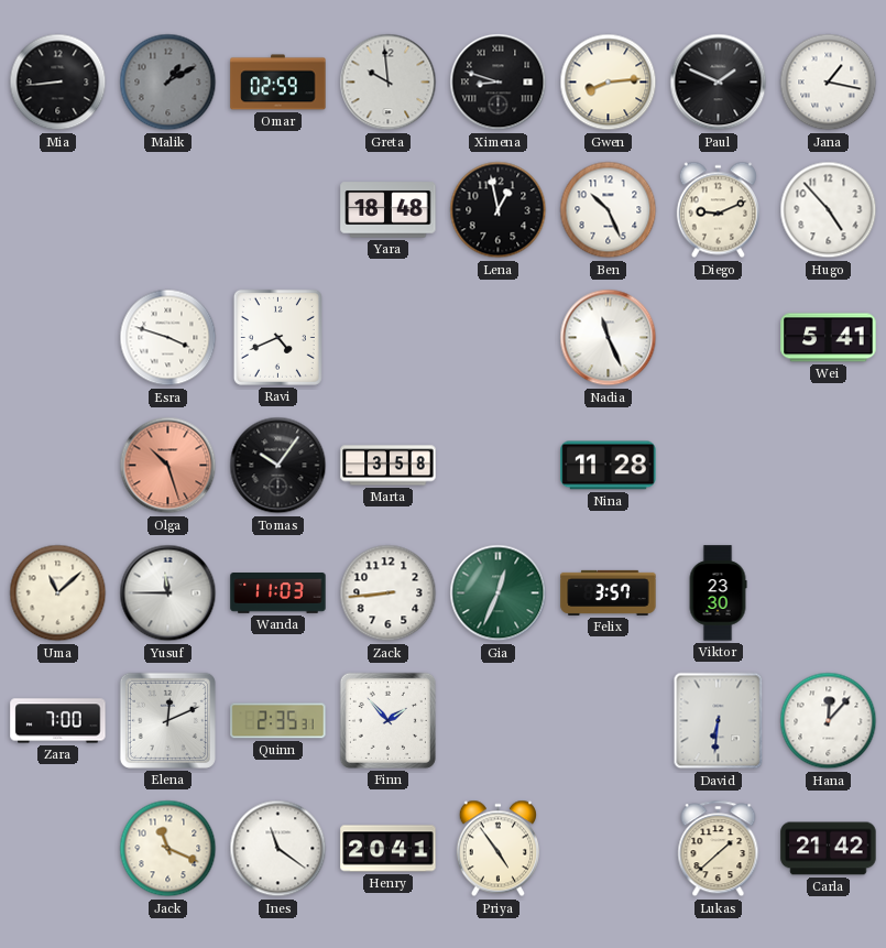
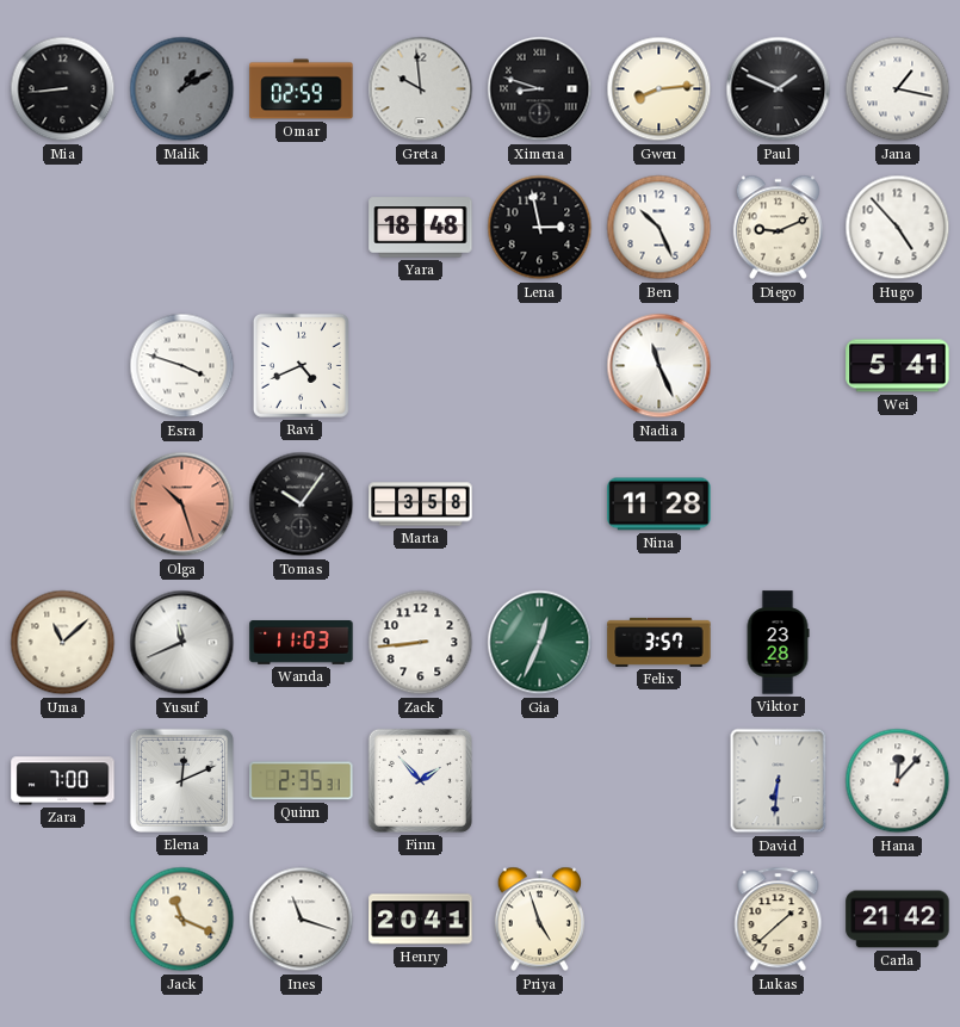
Lena: 12:58 -> 2:58
Yusuf: 11:45 -> 11:41
Viktor: 23:30 -> 23:28
Ines: 11:21 -> 11:18
Priya: 4:54 -> 4:57
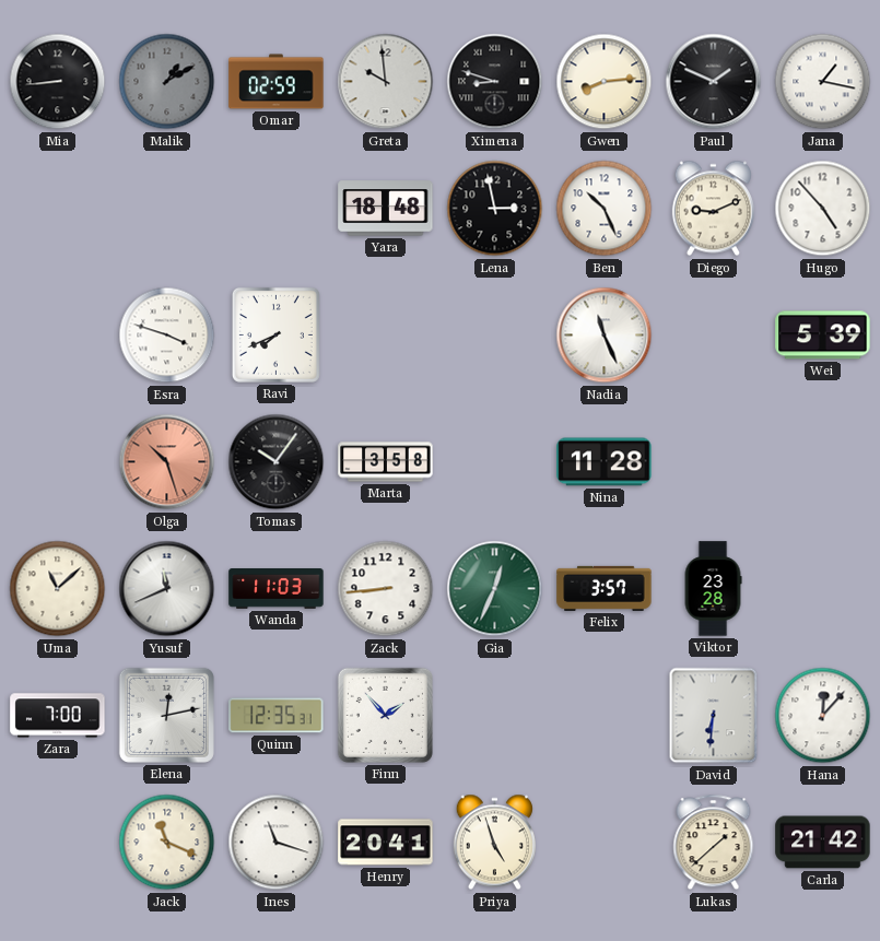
Ravi: 4:41 -> 7:41
Wei: 5:41 -> 5:39
Elena: 12:11 -> 12:13
Quinn: 2:35 -> 12:35
